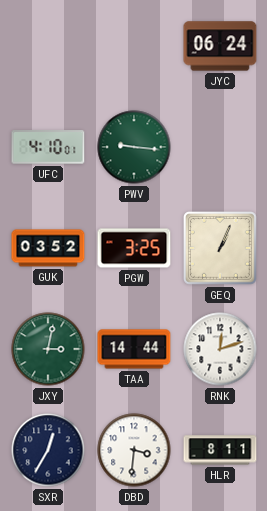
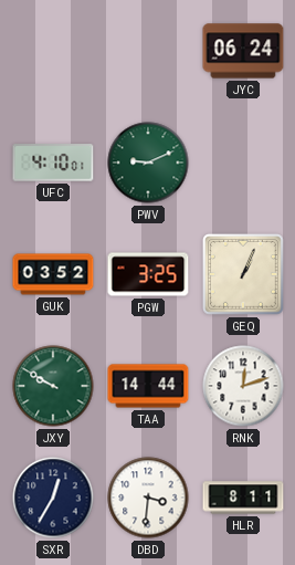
PWV: 9:16 -> 9:11
JXY: 3:02 -> 9:50
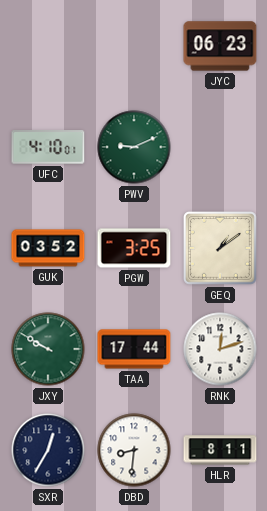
JYC: 06:24 -> 06:23
GEQ: 1:04 -> 1:09
TAA: 14:44 -> 17:44
DBD: 3:31 -> 8:31
